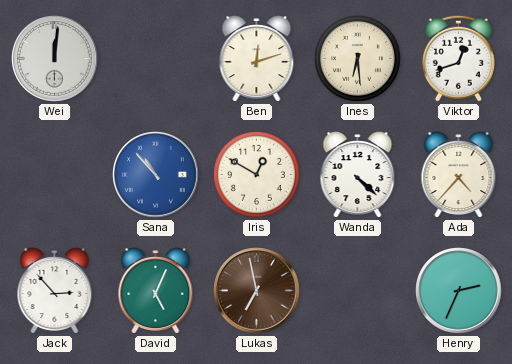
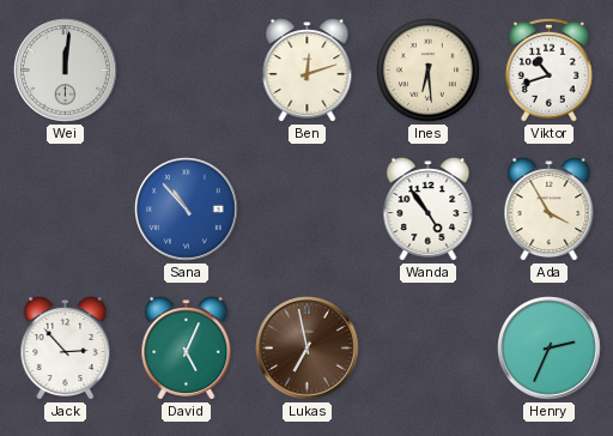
Viktor: 12:42 -> 10:42
Iris: 12:50 -> none
Wanda: 4:22 -> 4:54
Ada: 4:37 -> 3:55
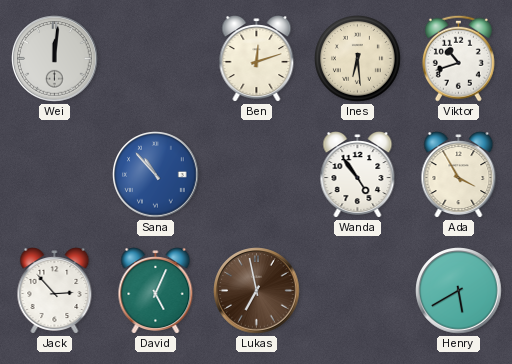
Henry: 2:34 -> 5:40
